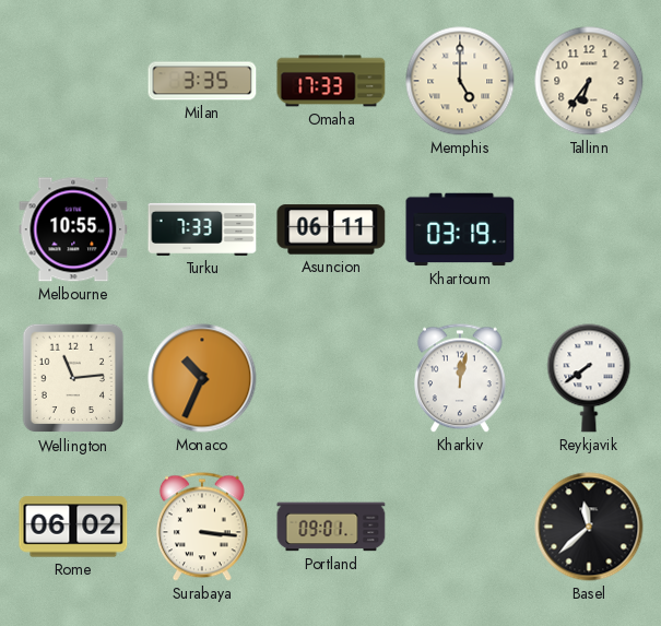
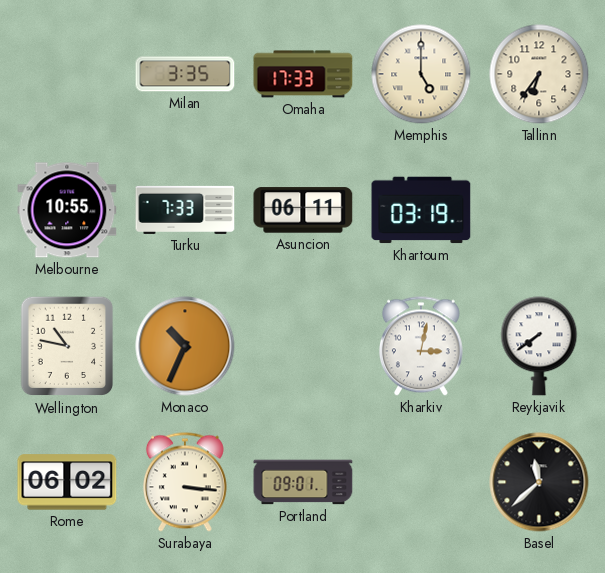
Wellington: 11:14 -> 10:47
Kharkiv: 12:02 -> 3:02
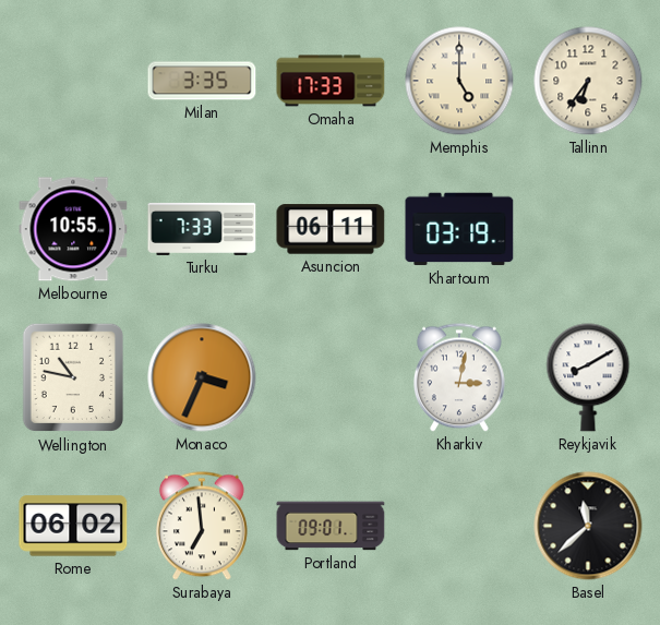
Monaco: 10:34 -> 3:34
Reykjavik: 7:39 -> 8:10
Surabaya: 3:16 -> 6:59
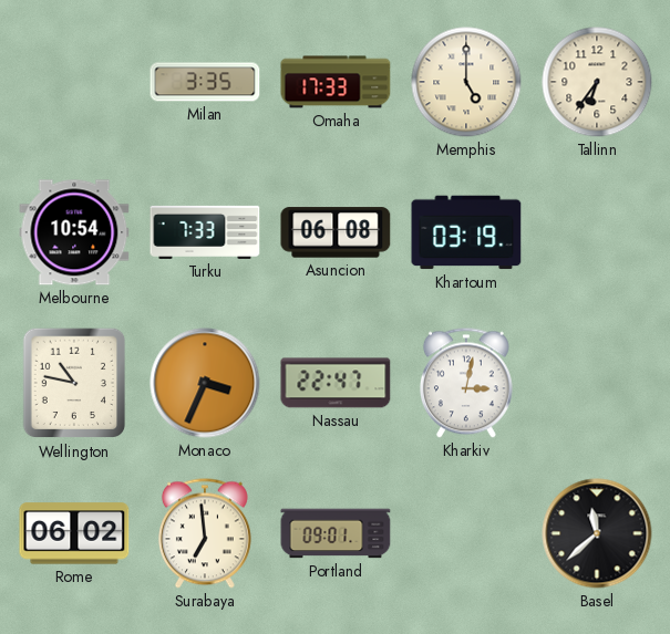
Melbourne: 10:55 -> 10:54
Asuncion: 06:11 -> 06:08
Nassau: none -> 22:47
Reykjavik: 8:10 -> none
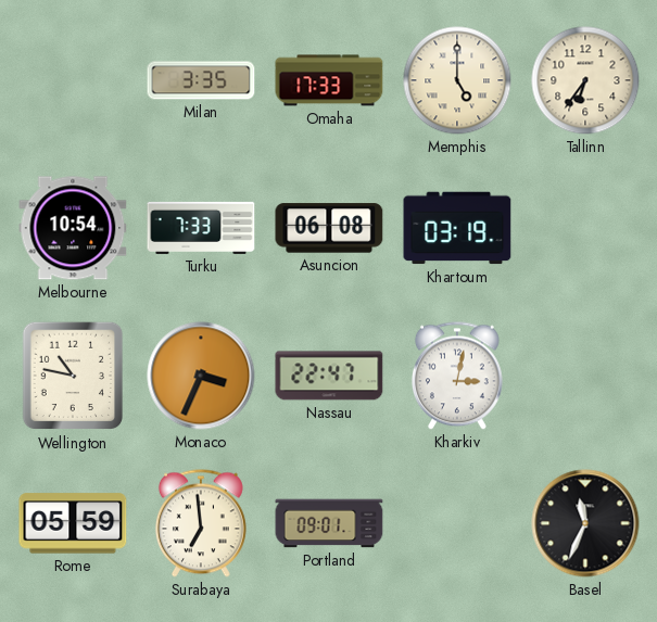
Rome: 06:02 -> 05:59
Basel: 11:38 -> 11:34
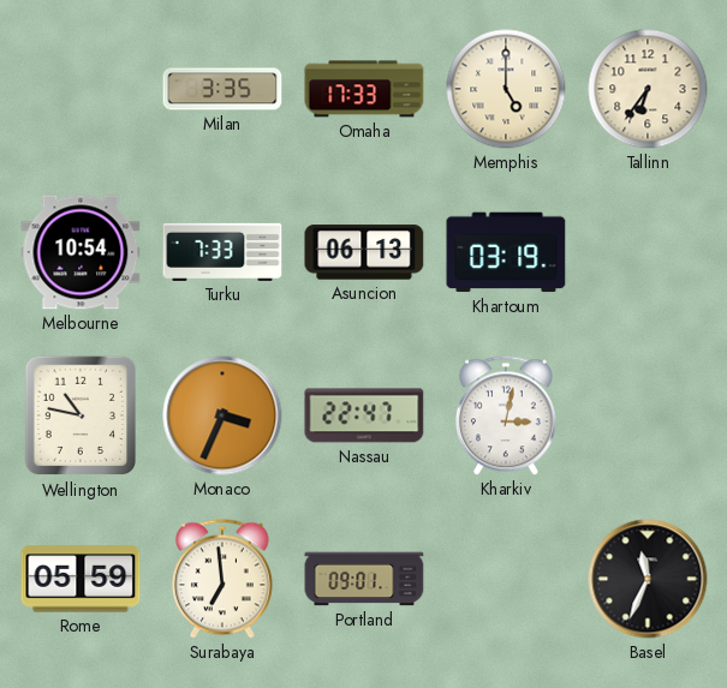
Asuncion: 06:08 -> 06:13
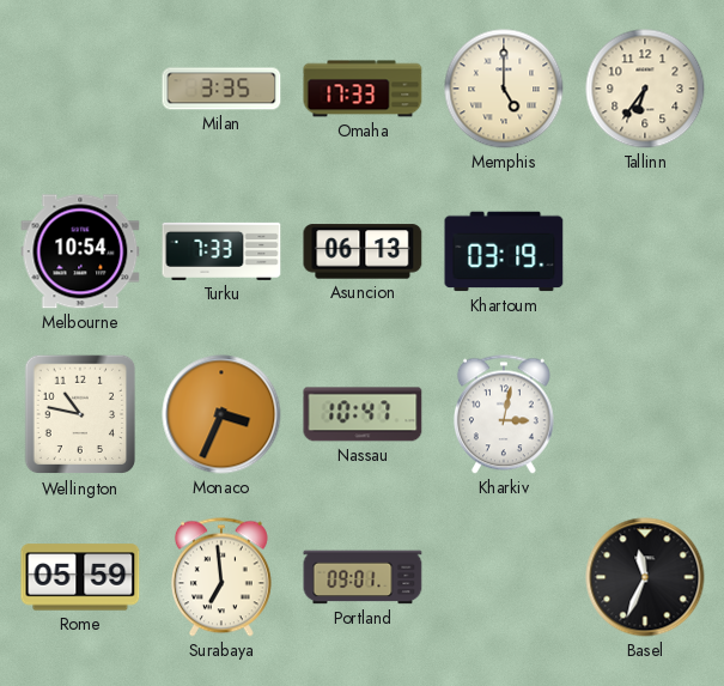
Nassau: 22:47 -> 10:47
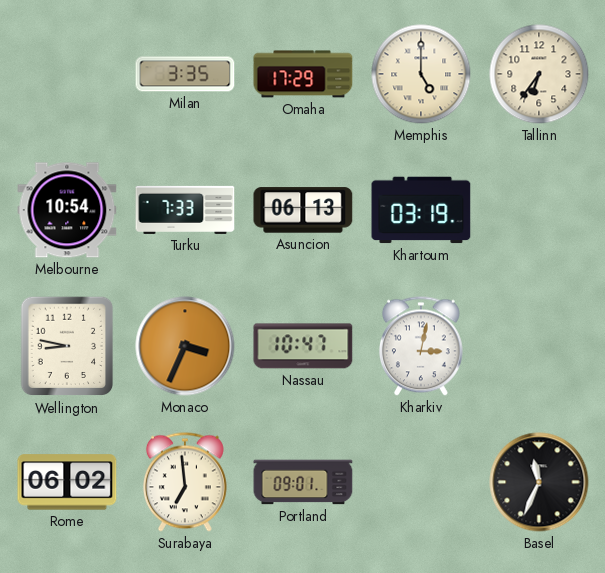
Omaha: 17:33 -> 17:29
Wellington: 10:47 -> 8:47
Rome: 05:59 -> 06:02
